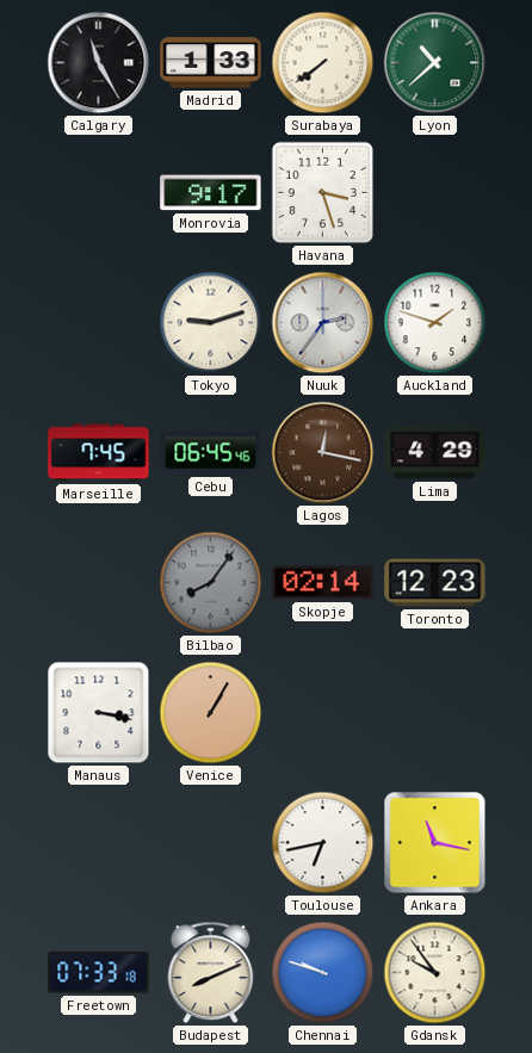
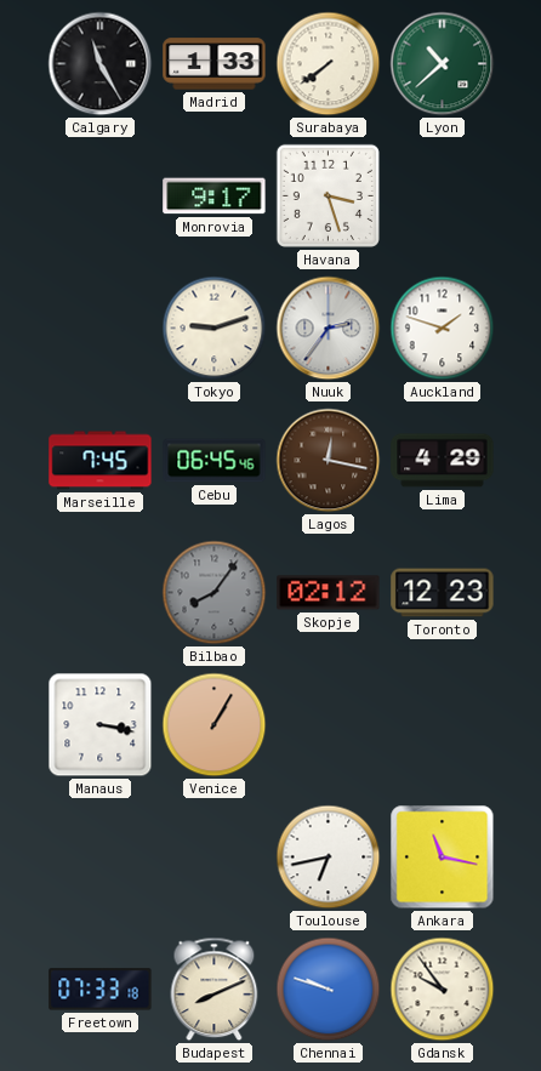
Skopje: 02:14 -> 02:12
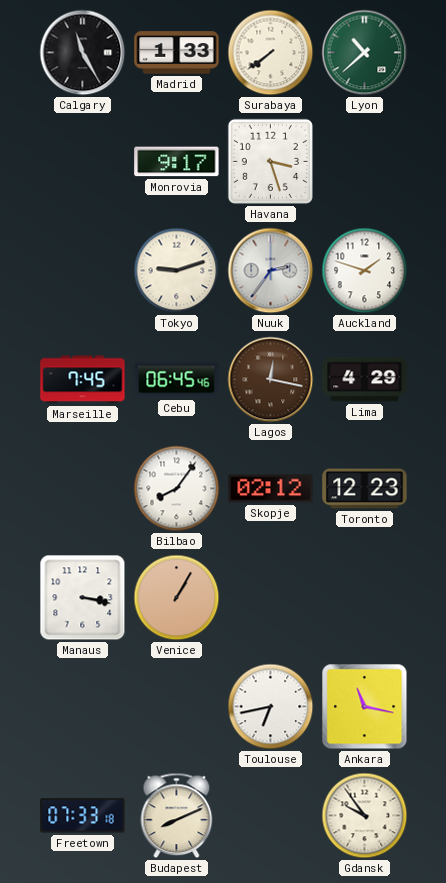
Bilbao dial: grey -> white
Chennai: 9:48 -> none
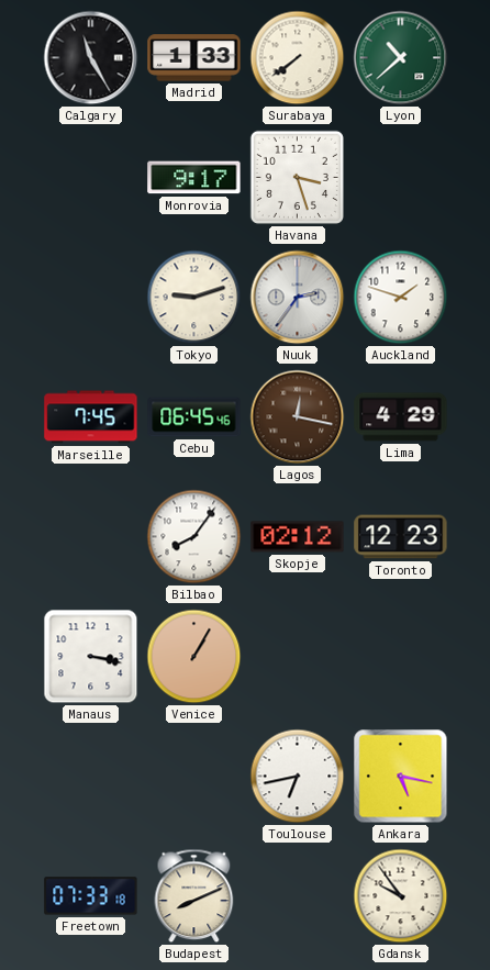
Ankara: 11:17 -> 5:17
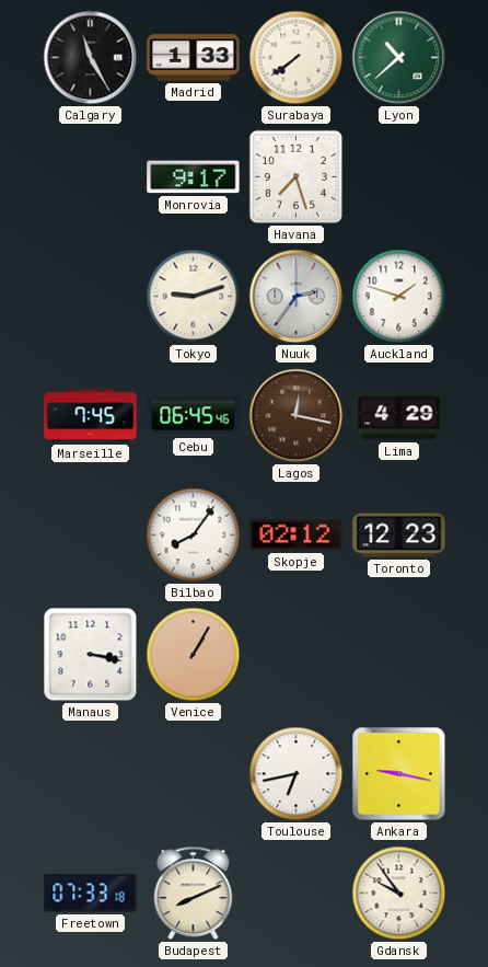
Havana: 3:27 -> 7:27
Ankara: 5:17 -> 9:17
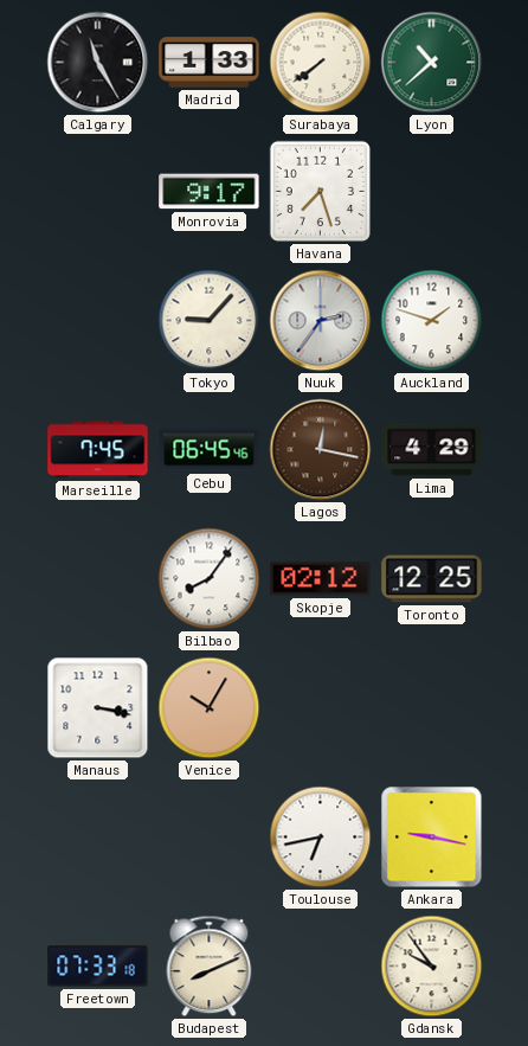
Tokyo: 9:12 -> 9:07
Toronto: 12:23 -> 12:25
Venice: 1:05 -> 10:05
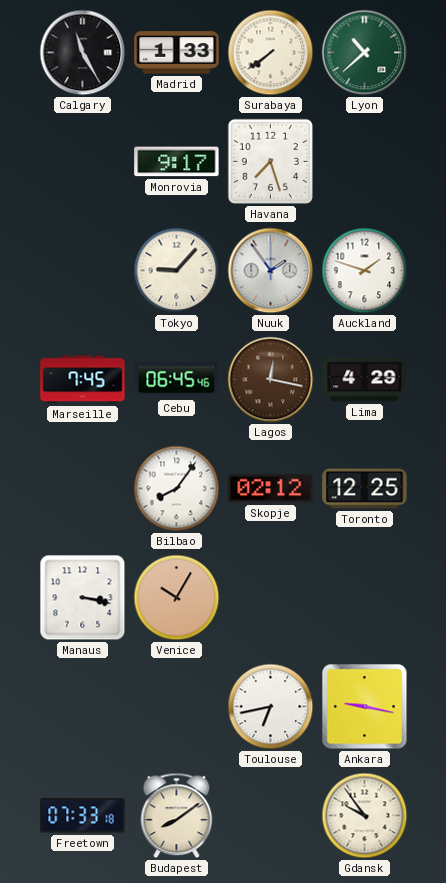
Nuuk: 2:36 -> 1:54
Budapest: 8:11 -> 8:09
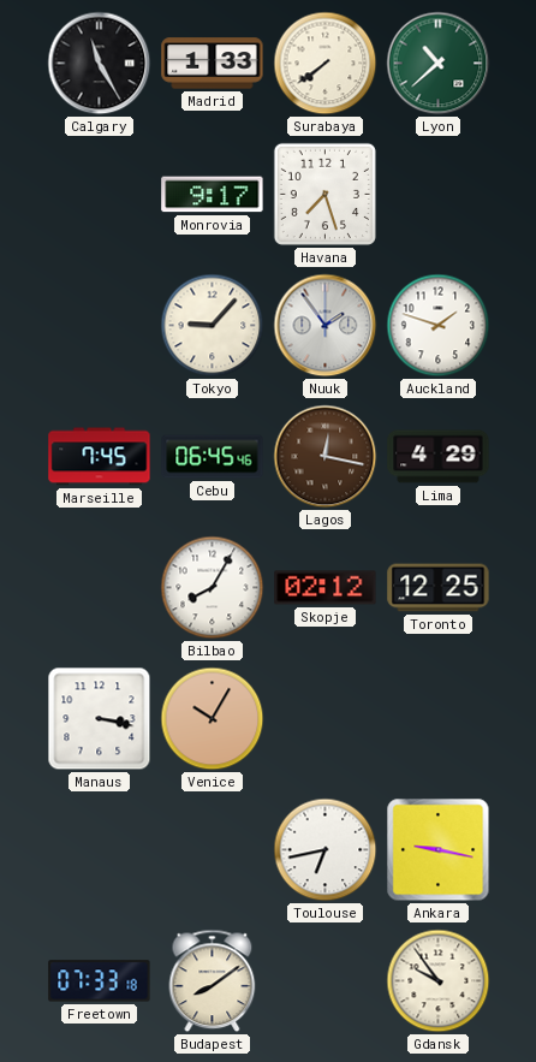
Bilbao: 8:06 -> 8:05
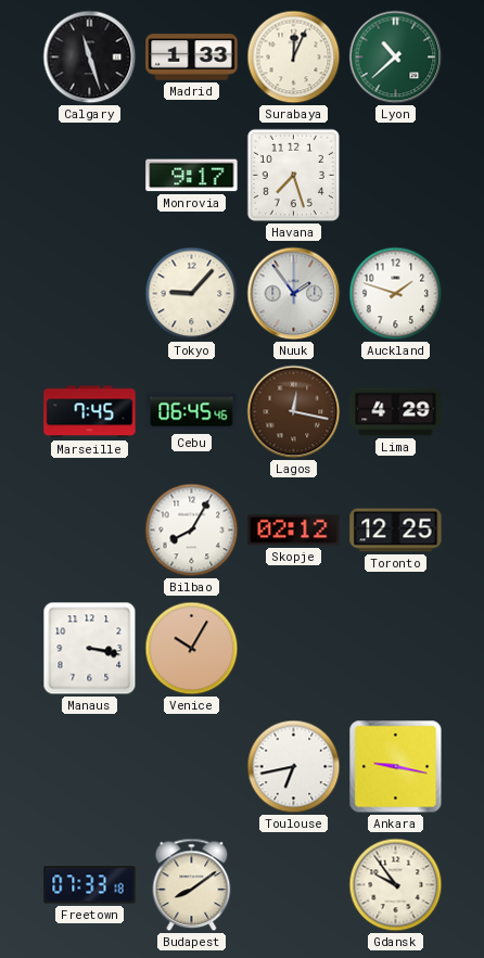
Calgary: 11:25 -> 11:27
Surabaya: 7:39 -> 12:04
